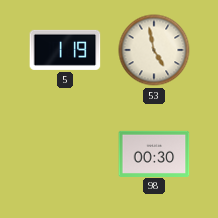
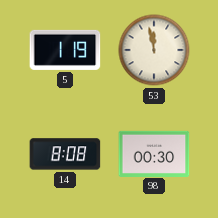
53: 4:58 -> 11:58
14: none -> 8:08
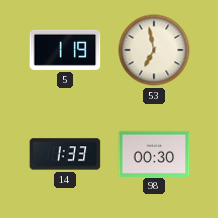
53: 11:58 -> 6:58
14: 8:08 -> 1:33
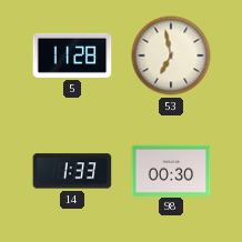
5: 1:19 -> 11:28
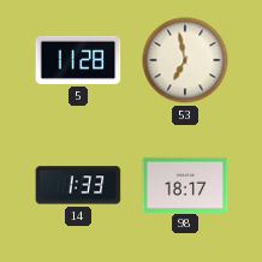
98: 00:30 -> 18:17
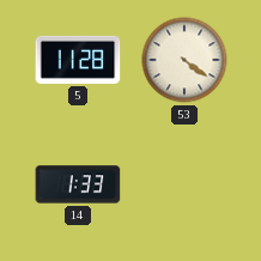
53: 6:58 -> 4:21
98: 18:17 -> none
